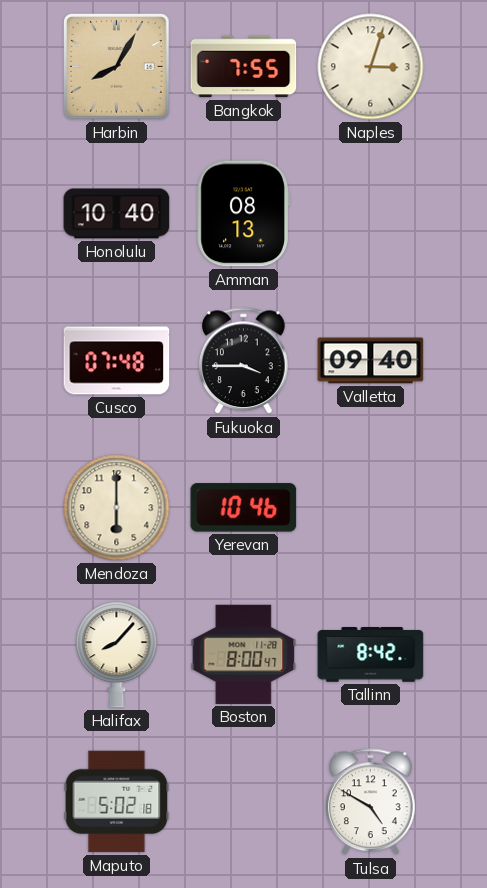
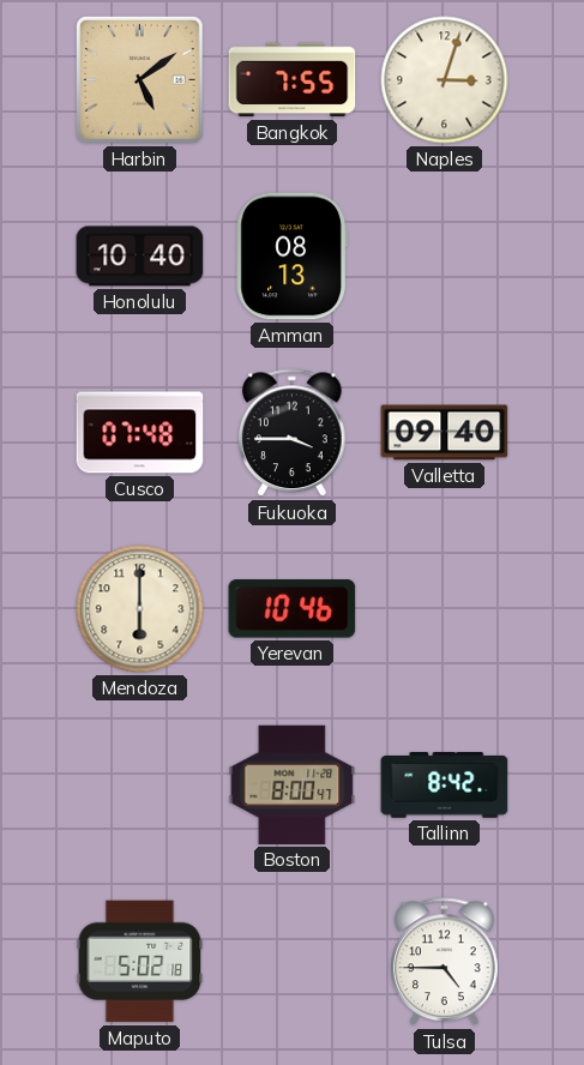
Harbin: 8:05 -> 5:09
Halifax: 8:07 -> none
Tulsa: 4:50 -> 4:45
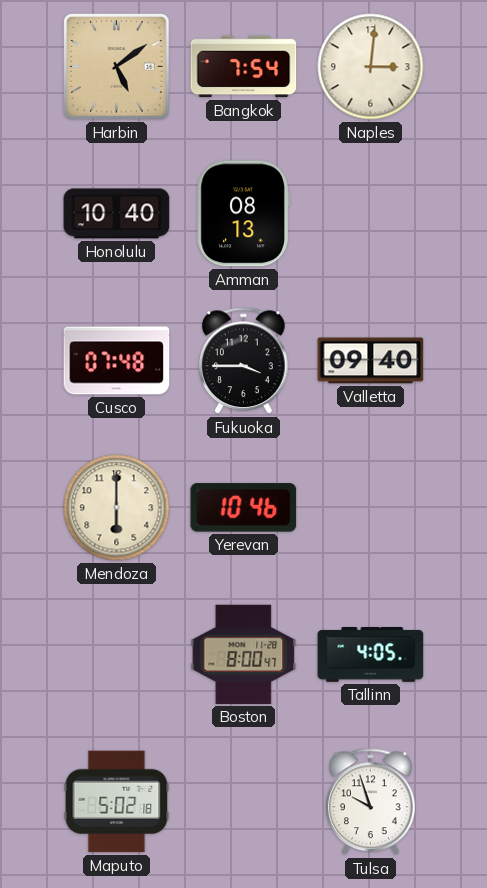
Bangkok: 7:55 -> 7:54
Naples: 3:03 -> 3:01
Tallinn: 8:42 -> 4:05
Tulsa: 4:45 -> 9:57
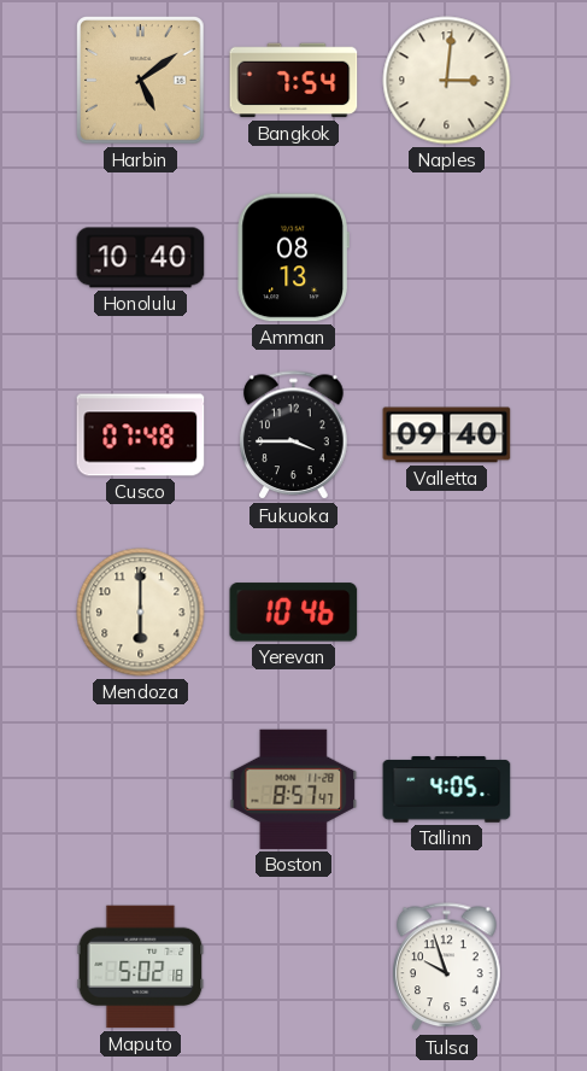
Boston: 8:00 -> 8:57
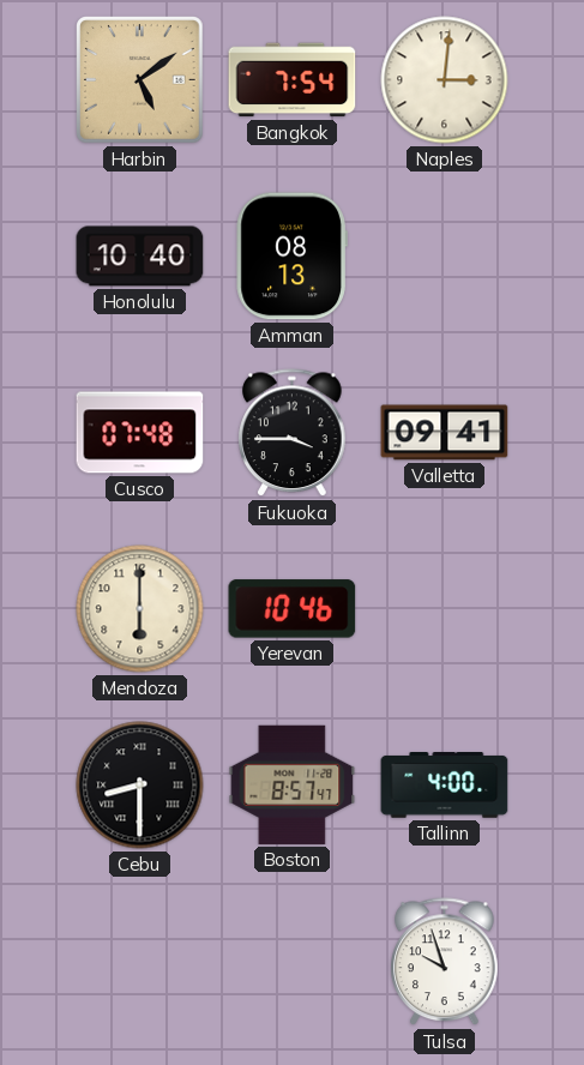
Valletta: 09:40 -> 09:41
Cebu: none -> 8:30
Tallinn: 4:05 -> 4:00
Maputo: 5:02 -> none
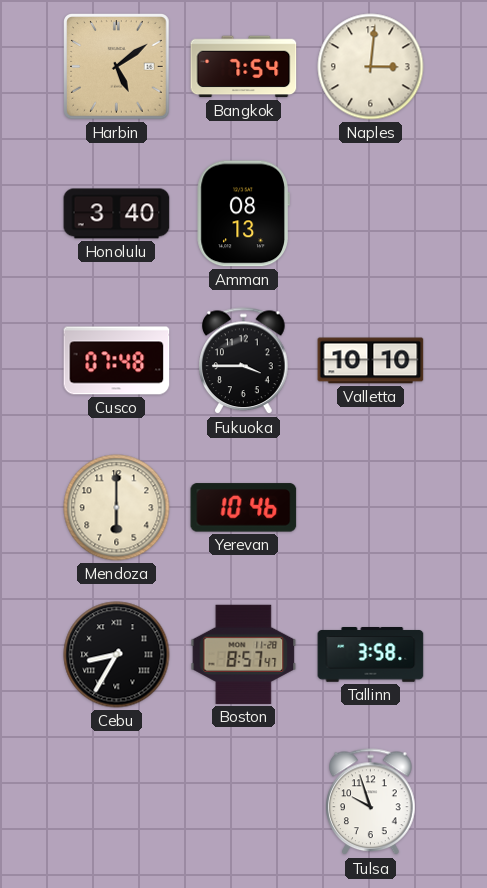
Honolulu: 10:40 -> 3:40
Valletta: 09:41 -> 10:10
Cebu: 8:30 -> 8:35
Tallinn: 4:00 -> 3:58
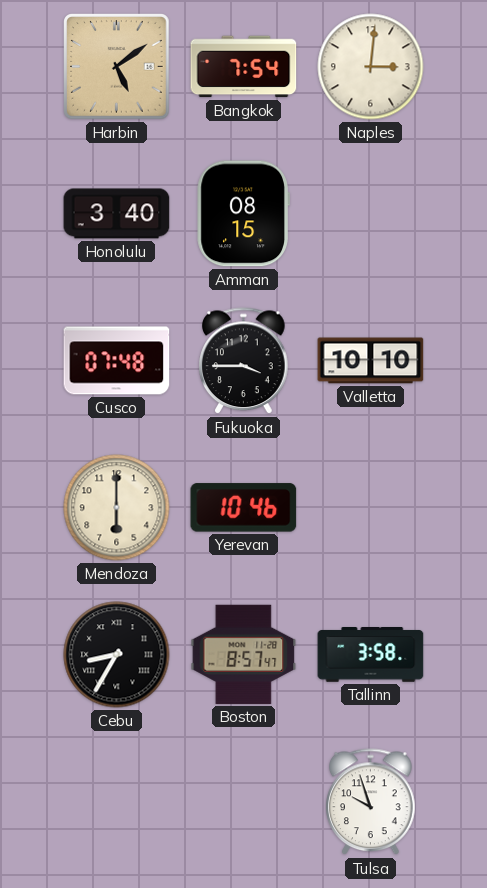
Amman: 08:13 -> 08:15
